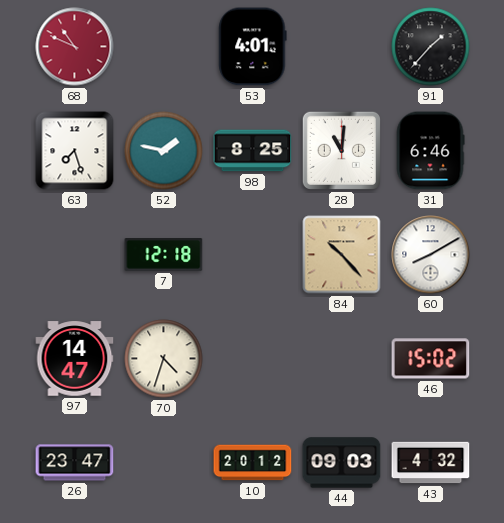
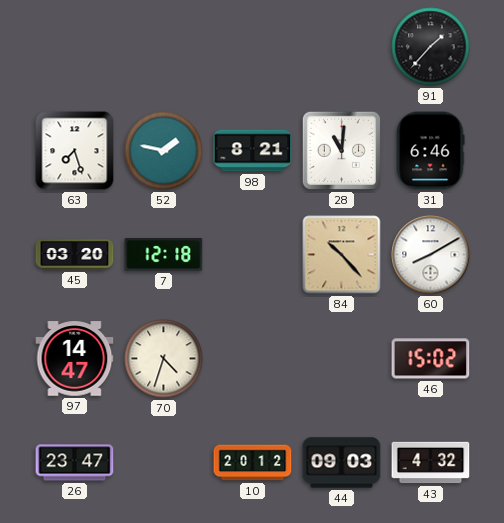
68: 10:49 -> none
53: 4:01 -> none
98: 8:25 -> 8:21
45: none -> 03:20
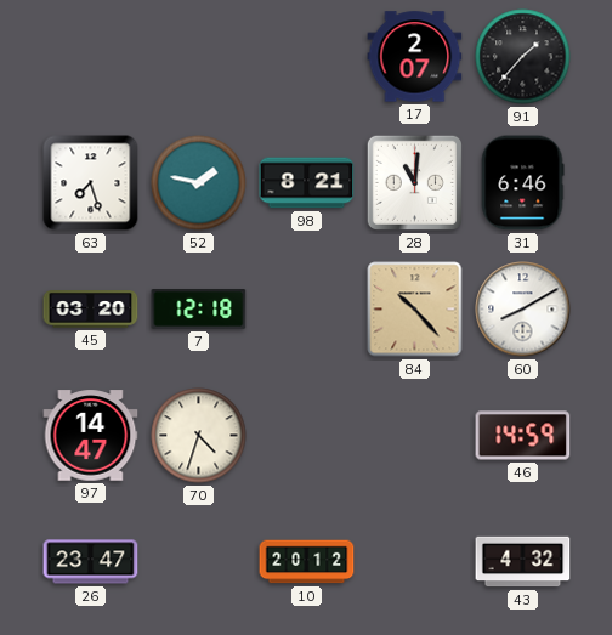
17: none -> 2:07
46: 15:02 -> 14:59
44: 09:03 -> none
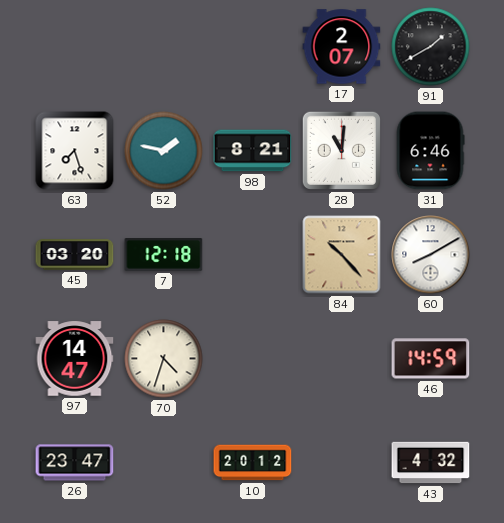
91: 1:37 -> 1:40
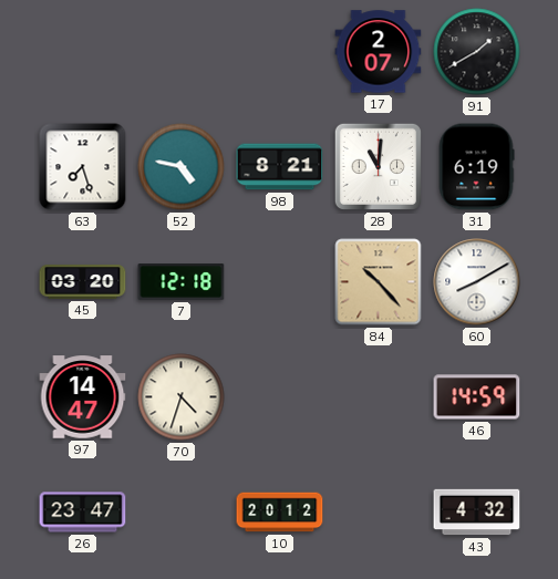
52: 1:47 -> 4:47
31: 6:46 -> 6:19
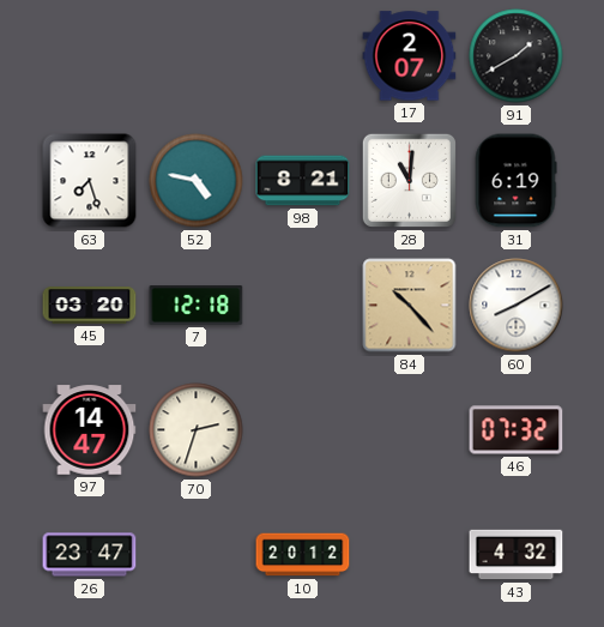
70: 4:33 -> 2:33
46: 14:59 -> 07:32
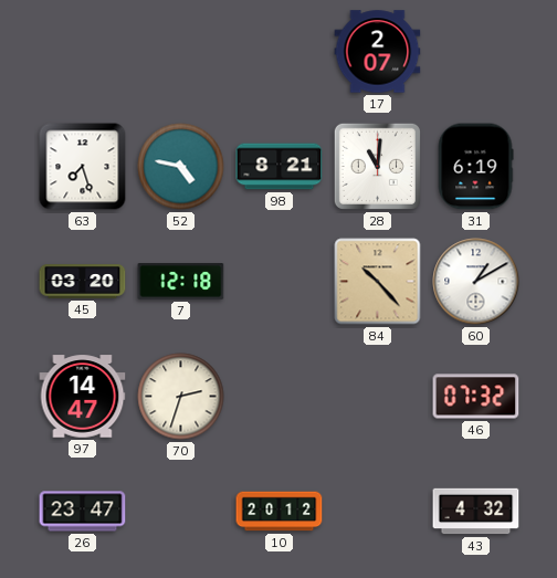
91: 1:40 -> none
60: 8:10 -> 1:10
